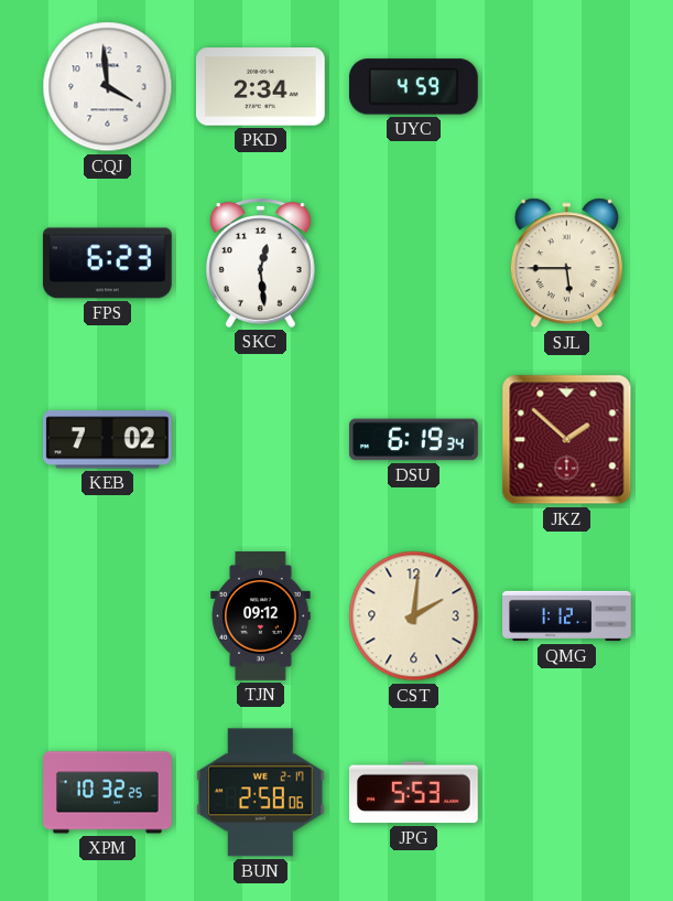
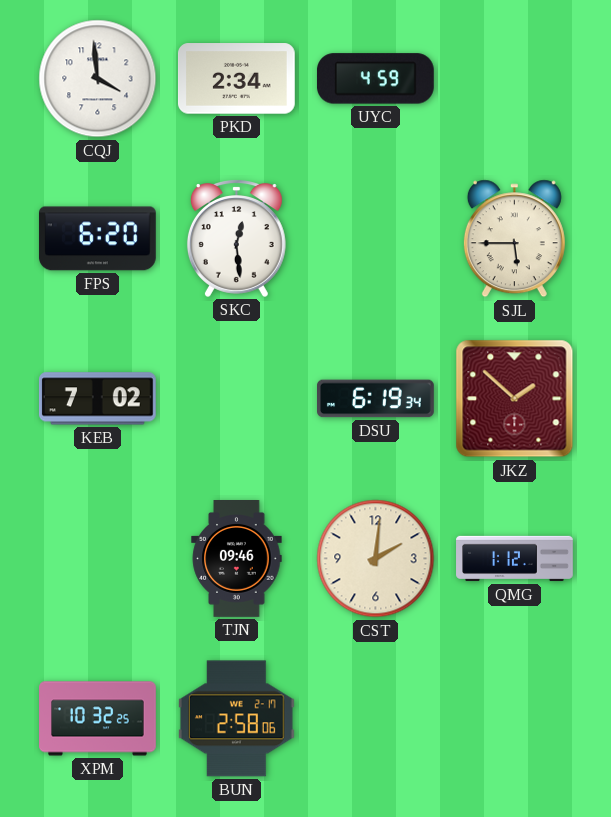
FPS: 6:23 -> 6:20
TJN: 09:12 -> 09:46
JPG: 5:53 -> none
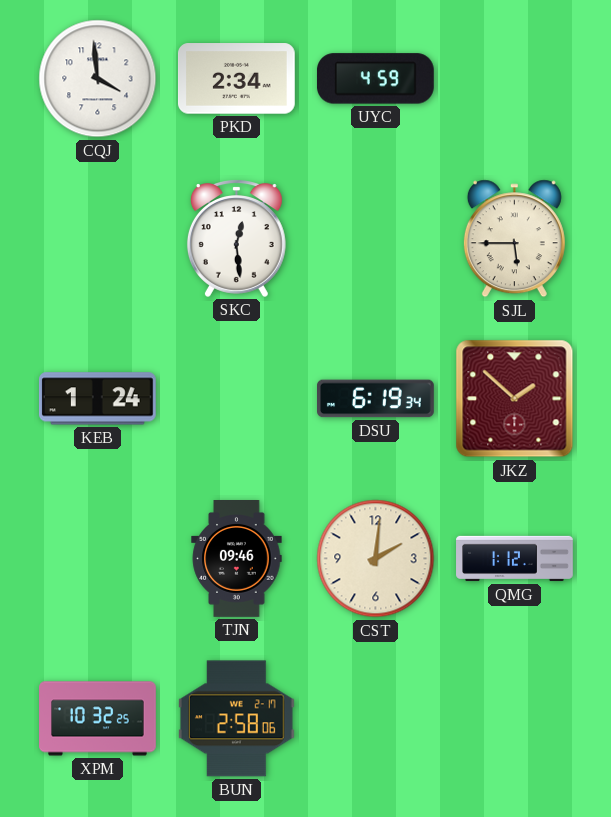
FPS: 6:20 -> none
KEB: 7:02 -> 1:24
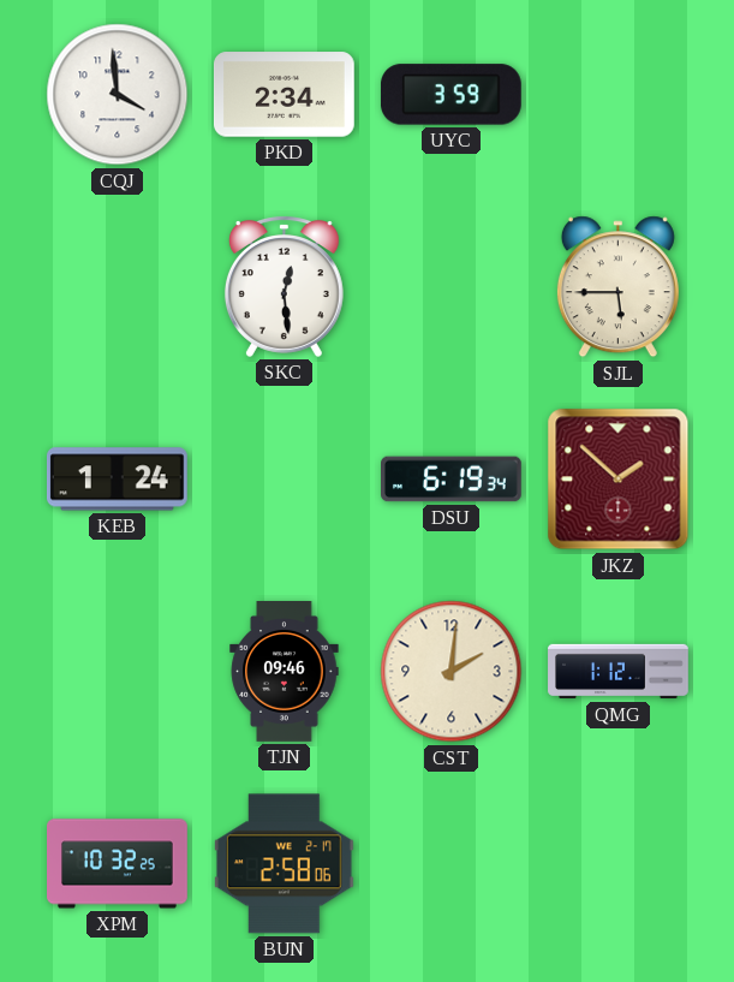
UYC: 4:59 -> 3:59
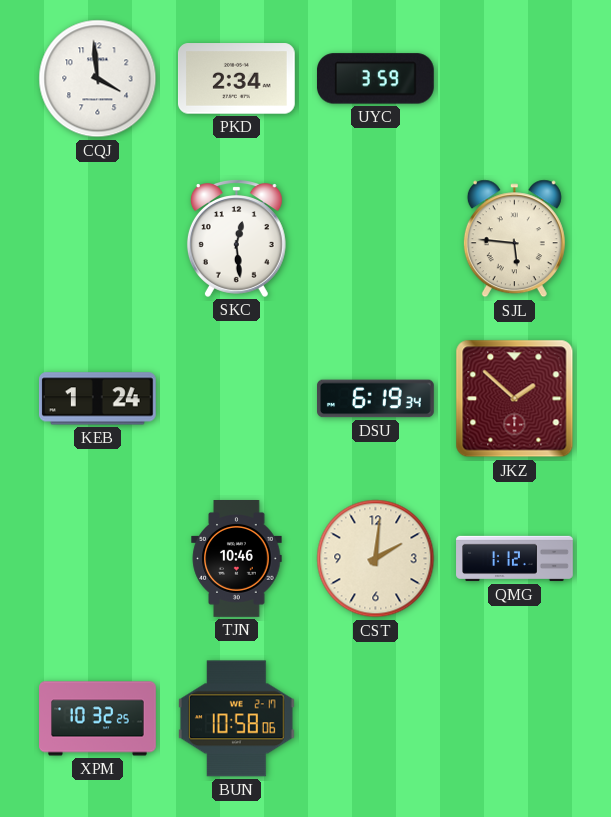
SJL: 5:45 -> 5:46
TJN: 09:46 -> 10:46
BUN: 2:58 -> 10:58
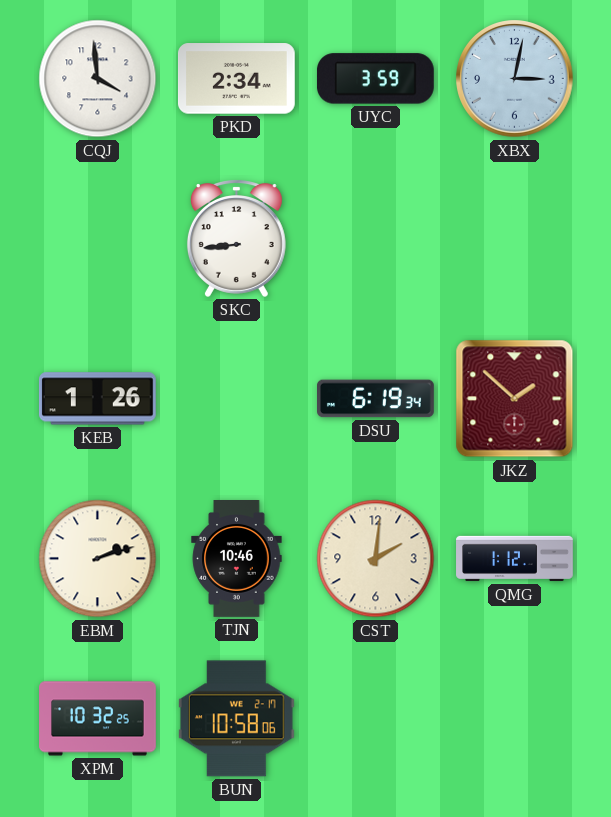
XBX: none -> 3:02
SKC: 12:29 -> 8:44
SJL: 5:46 -> none
KEB: 1:24 -> 1:26
EBM: none -> 2:12
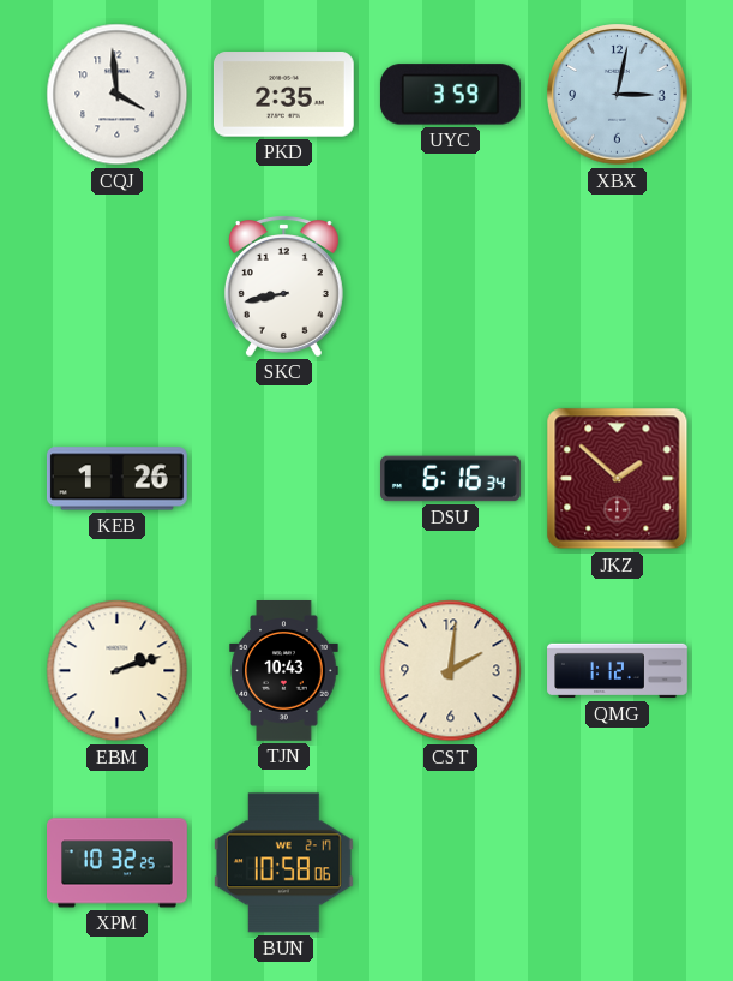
PKD: 2:34 -> 2:35
SKC: 8:44 -> 8:43
DSU: 6:19 -> 6:16
TJN: 10:46 -> 10:43
